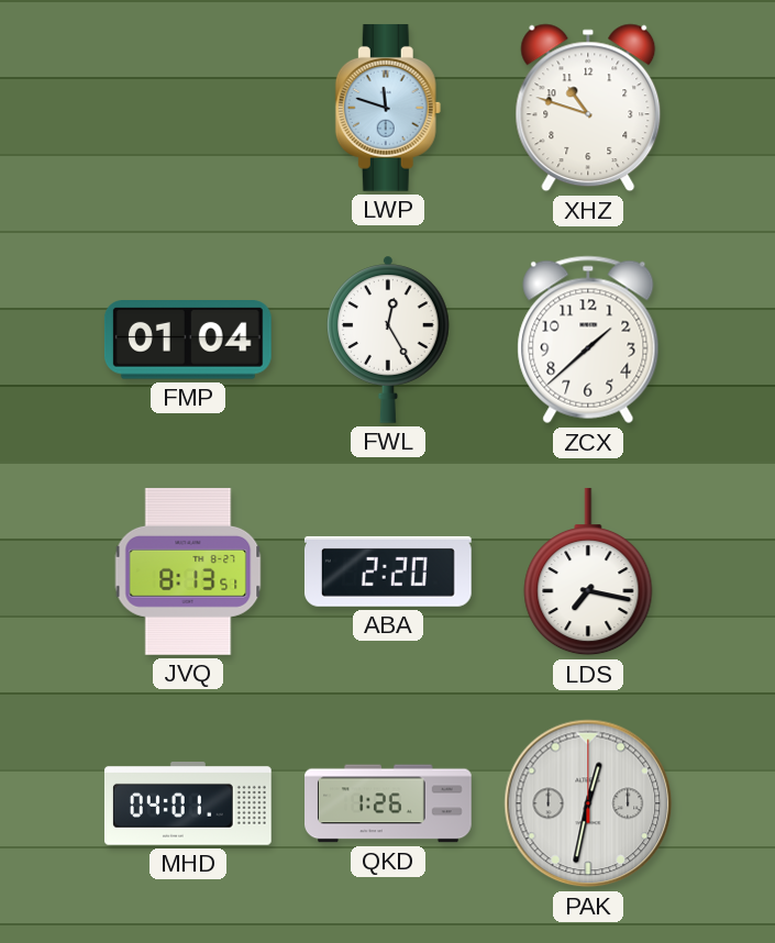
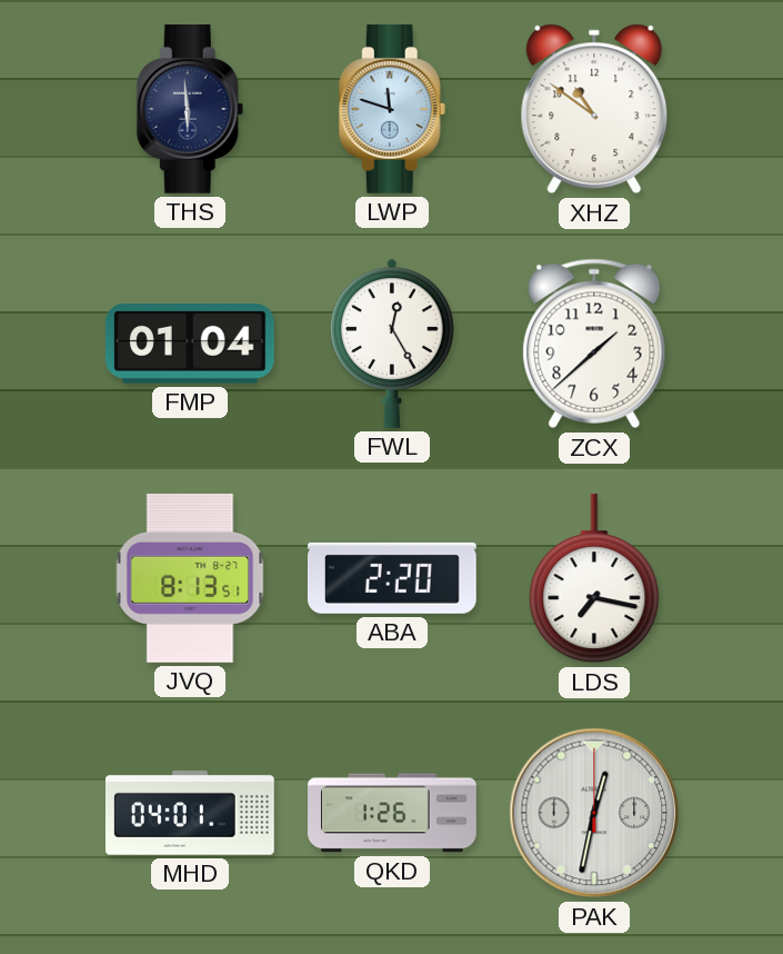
THS: none -> 5:59
XHZ: 10:48 -> 10:51
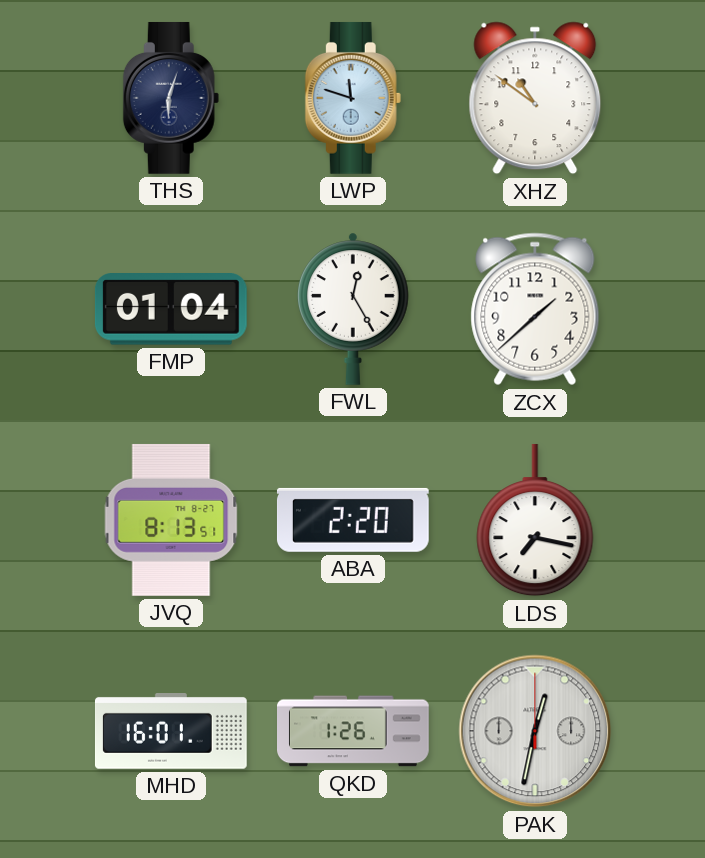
THS: 5:59 -> 6:03
MHD: 04:01 -> 16:01
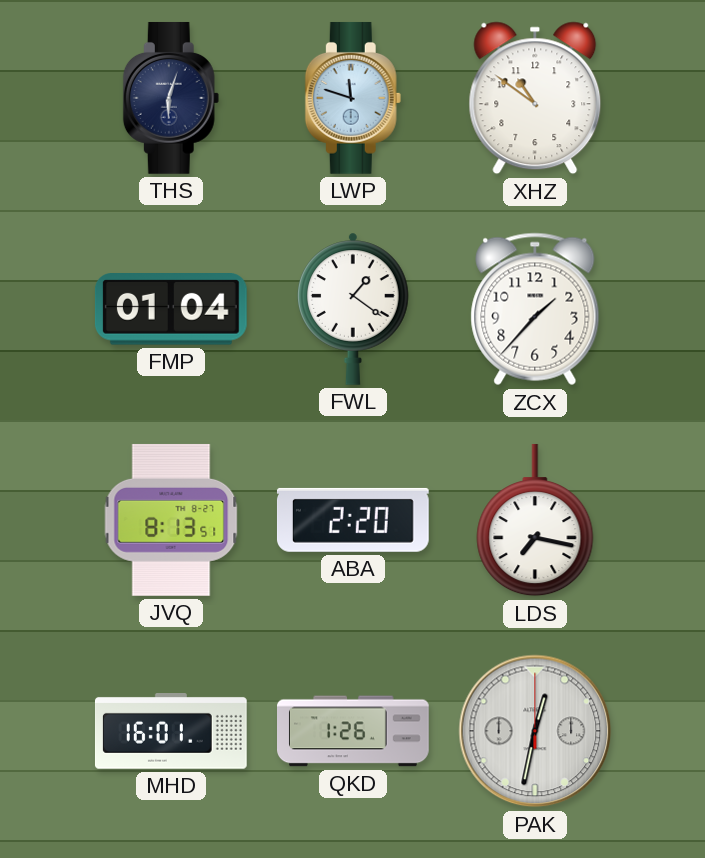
FWL: 12:25 -> 1:21
ZCX: 1:38 -> 1:37
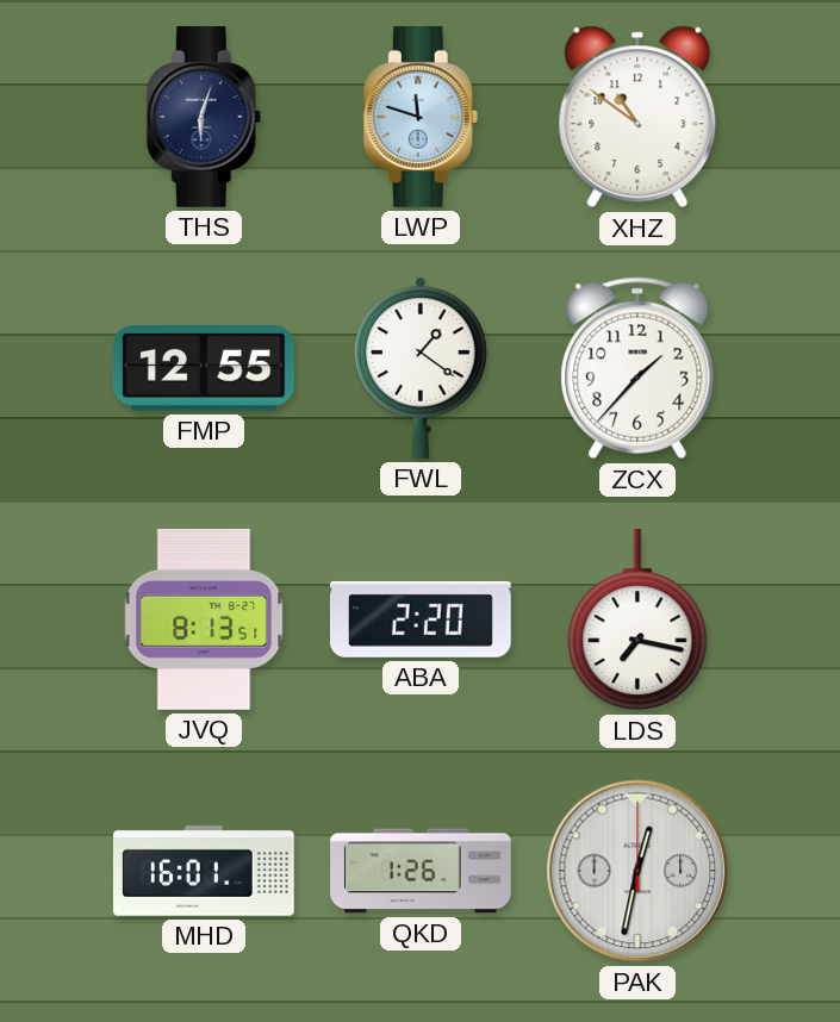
FMP: 01:04 -> 12:55
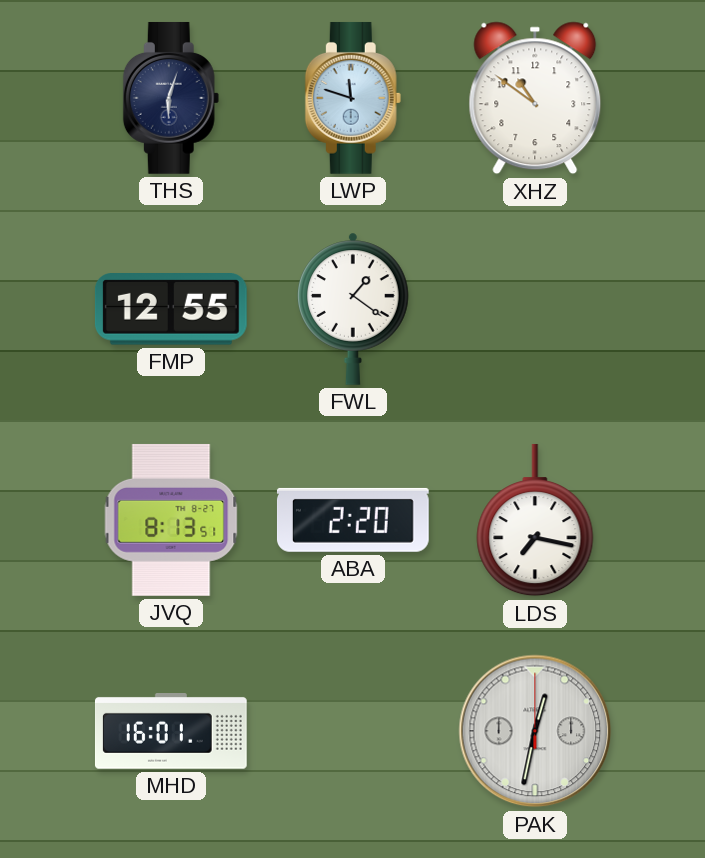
ZCX: 1:37 -> none
QKD: 1:26 -> none
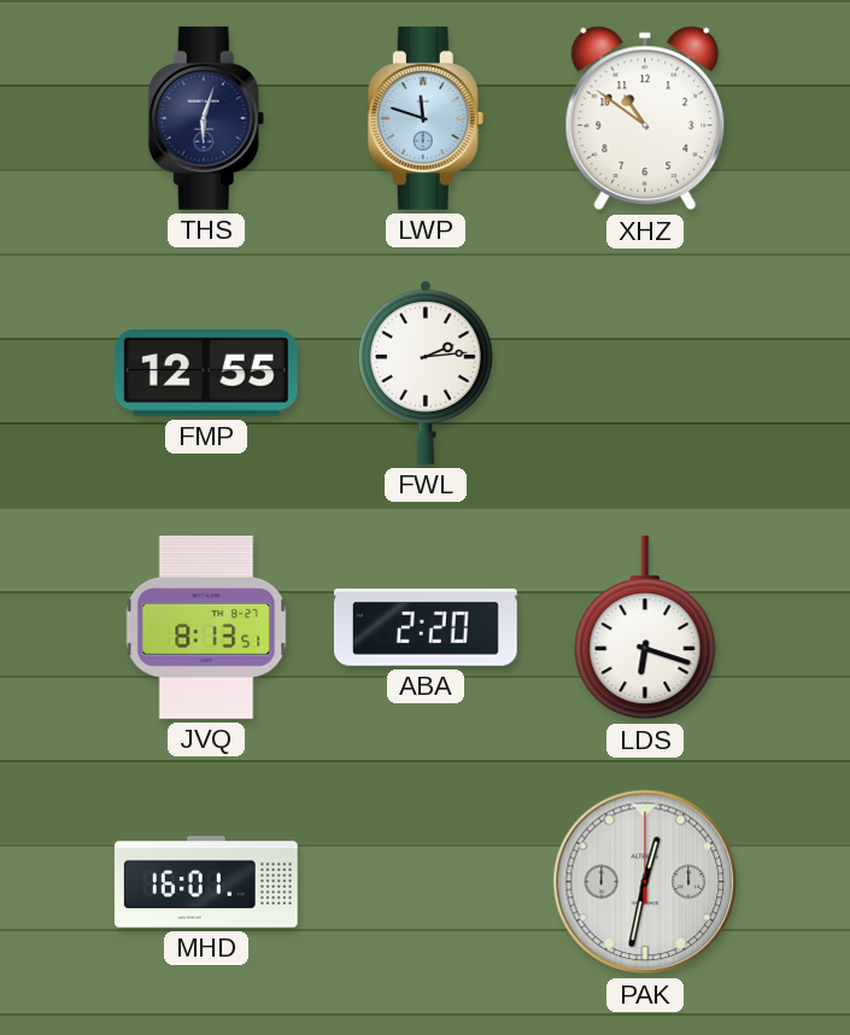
FWL: 1:21 -> 2:14
LDS: 7:17 -> 6:18
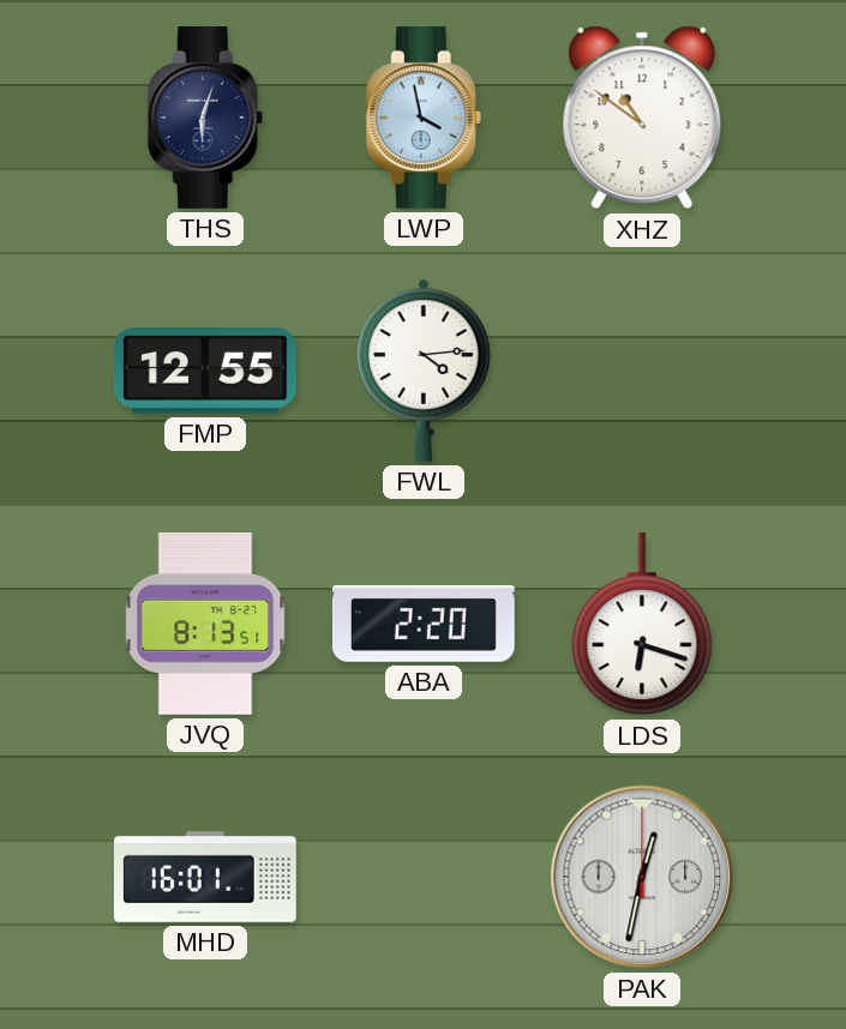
LWP: 11:48 -> 3:58
FWL: 2:14 -> 4:14
